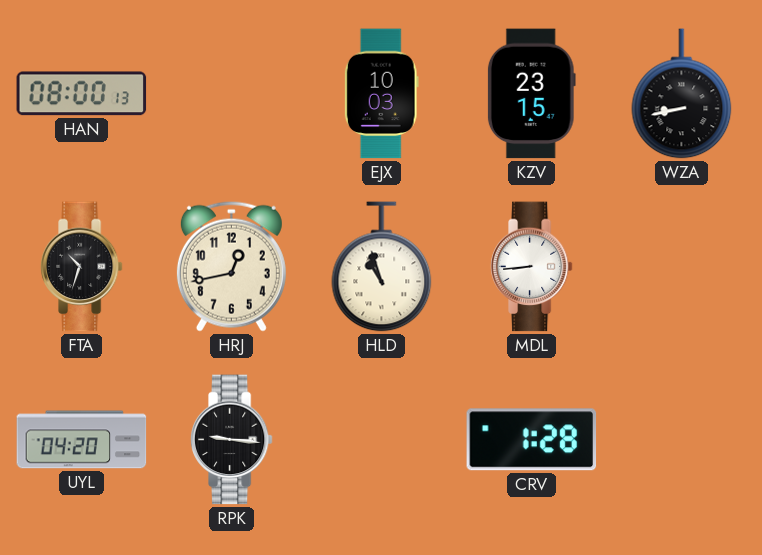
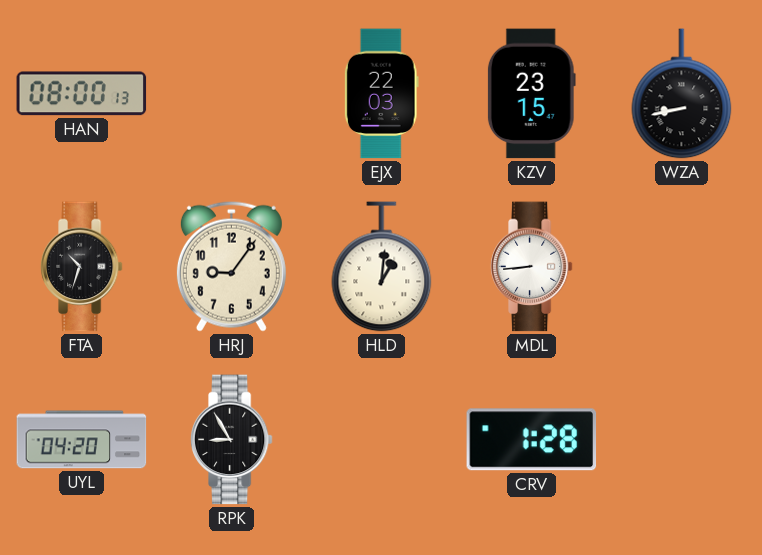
EJX: 10:03 -> 22:03
HRJ: 12:43 -> 9:06
HLD: 10:57 -> 1:01
RPK: 9:16 -> 8:55
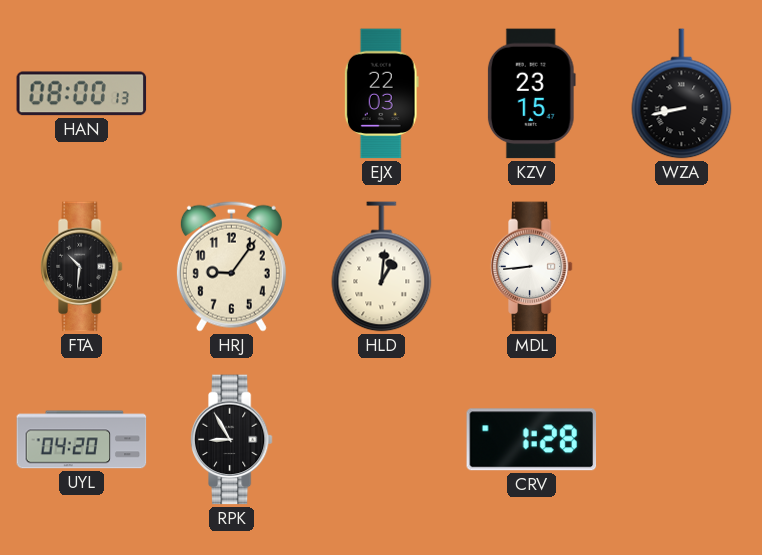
FTA: 10:33 -> 10:31
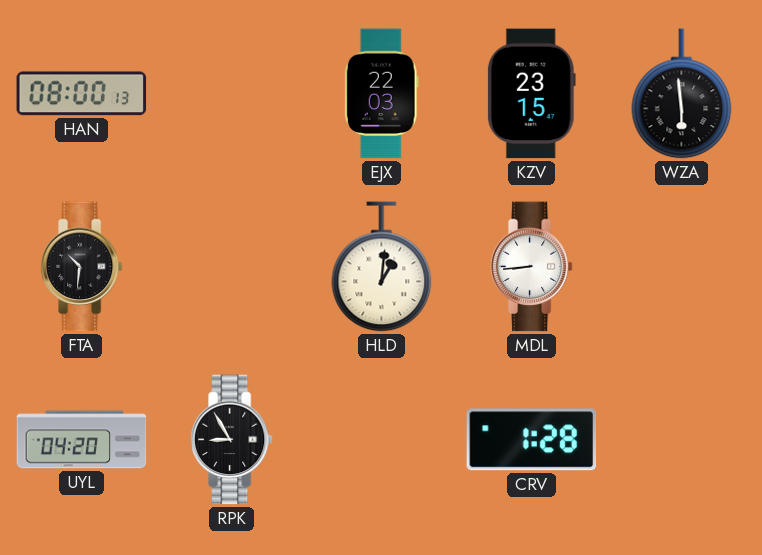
WZA: 8:43 -> 5:59
HRJ: 9:06 -> none
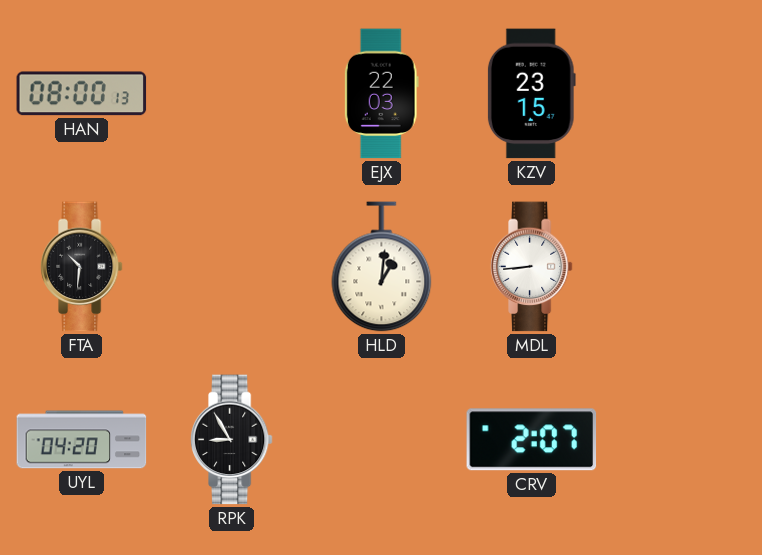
WZA: 5:59 -> none
CRV: 1:28 -> 2:07
